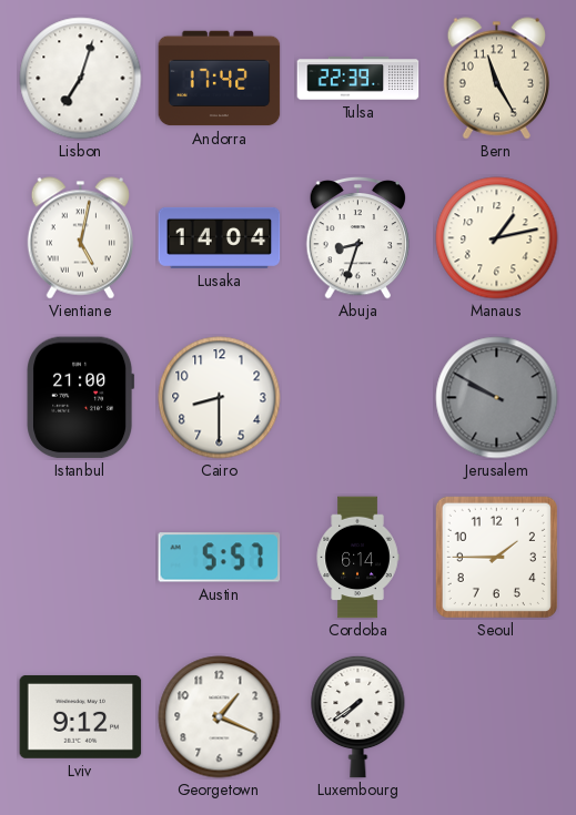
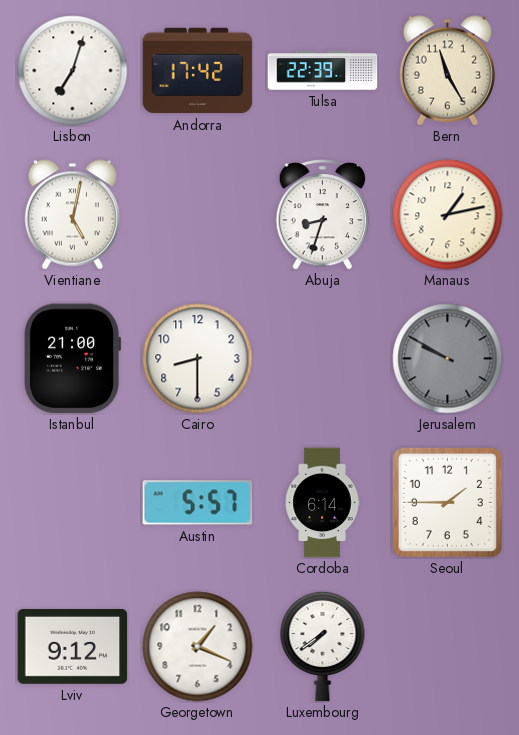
Lusaka: 14:04 -> none
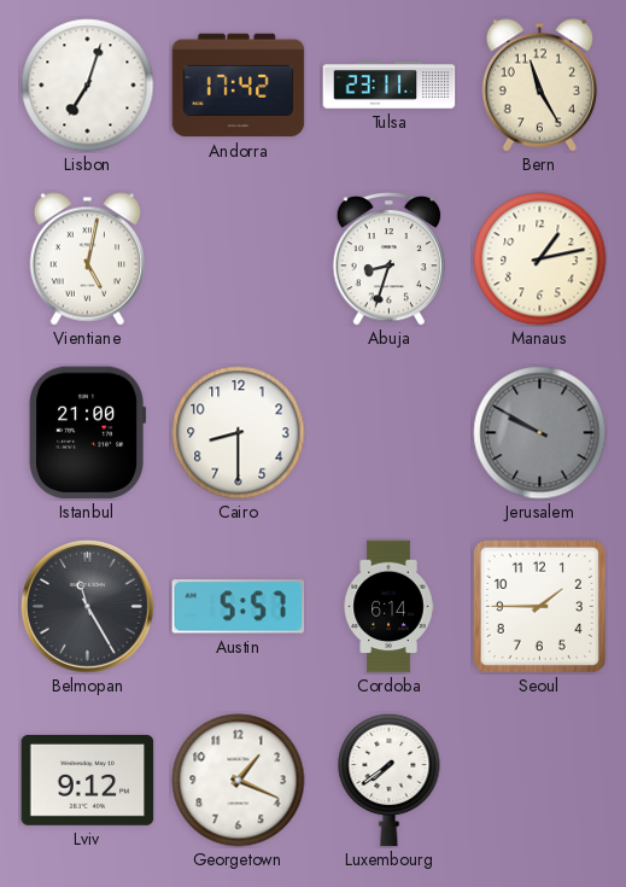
Tulsa: 22:39 -> 23:11
Belmopan: none -> 11:25
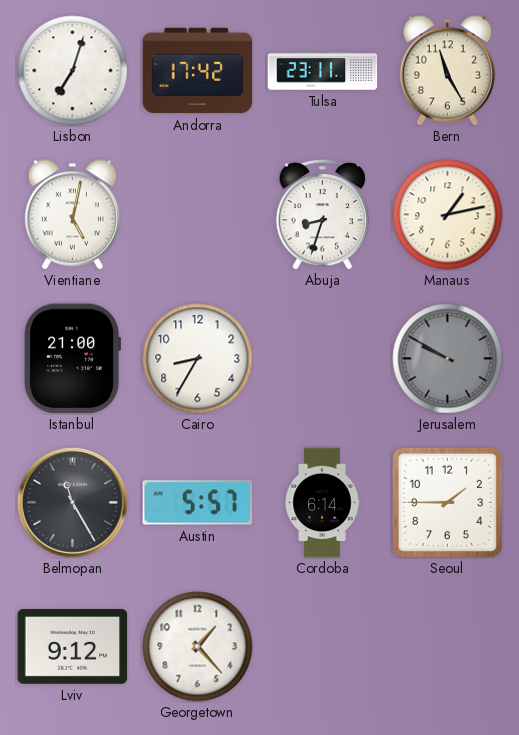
Cairo: 8:30 -> 8:35
Georgetown: 1:19 -> 1:23
Luxembourg: 7:39 -> none
